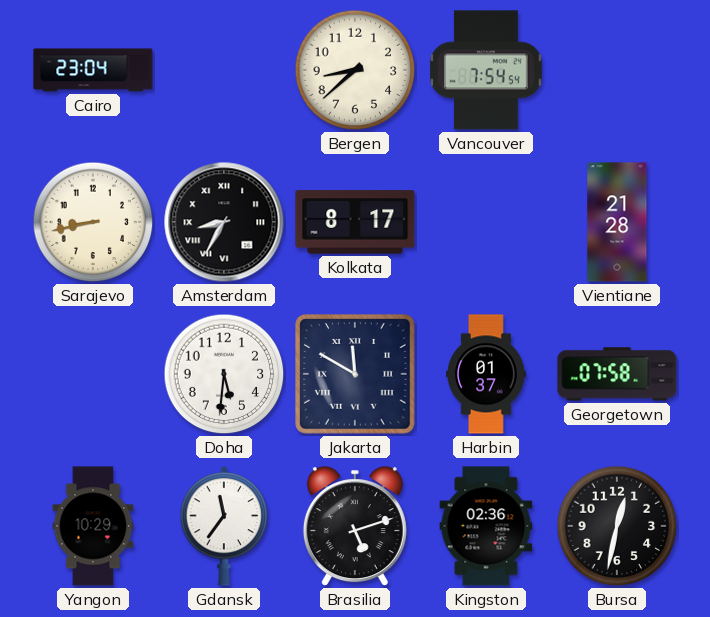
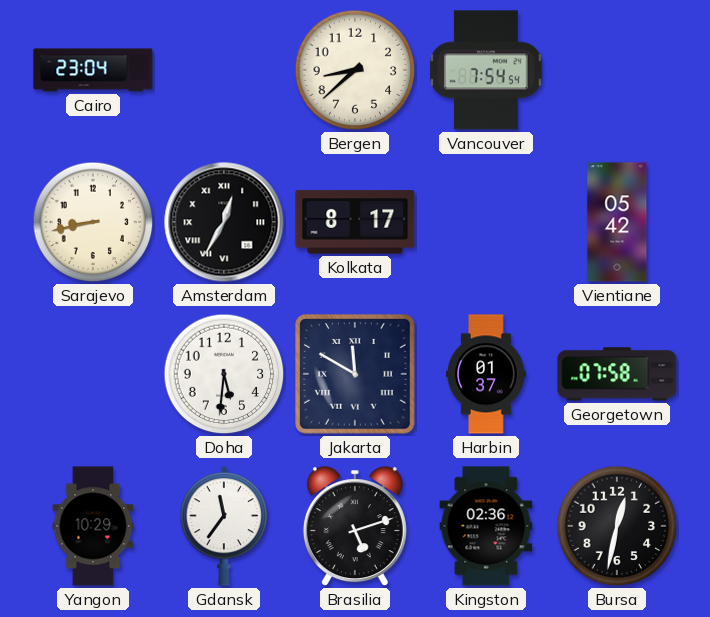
Amsterdam: 8:35 -> 12:35
Vientiane: 21:28 -> 05:42
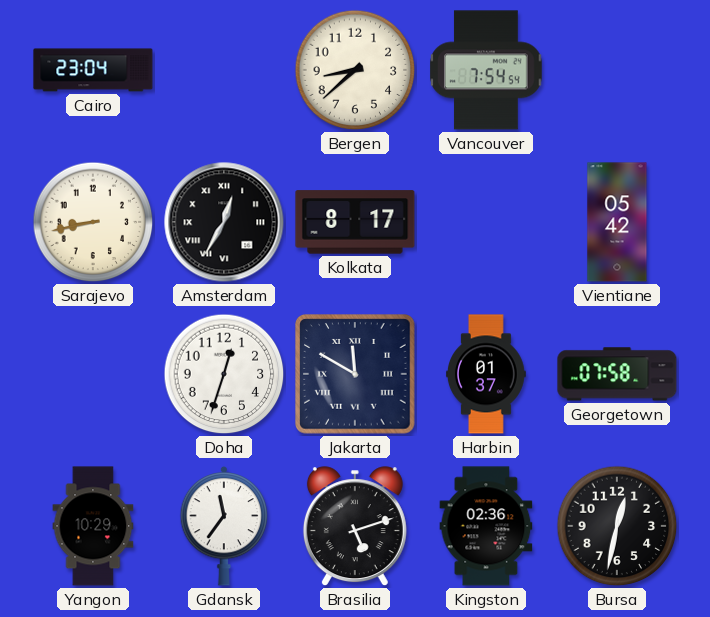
Doha: 5:31 -> 12:33
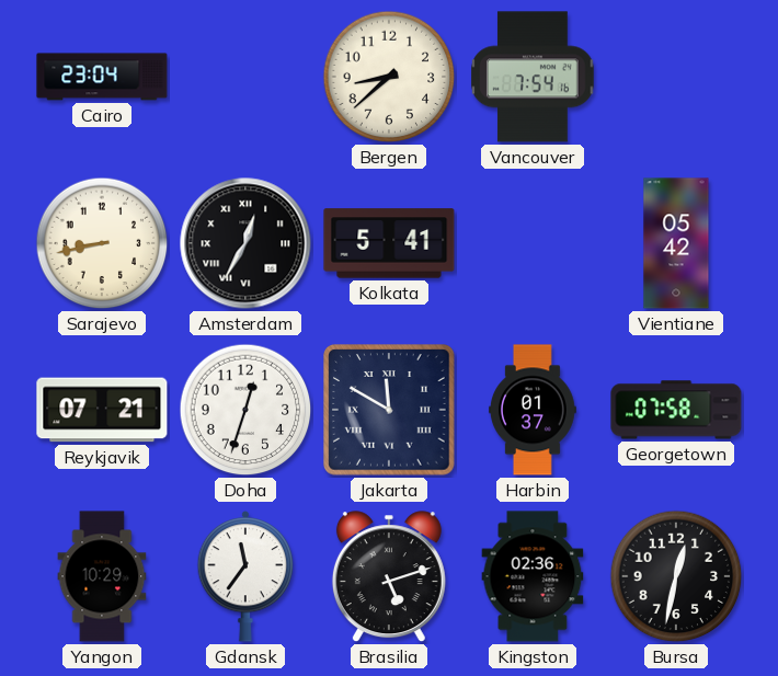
Vancouver: 7:54:54 -> 7:54:16
Kolkata: 8:17 -> 5:41
Reykjavik: none -> 07:21
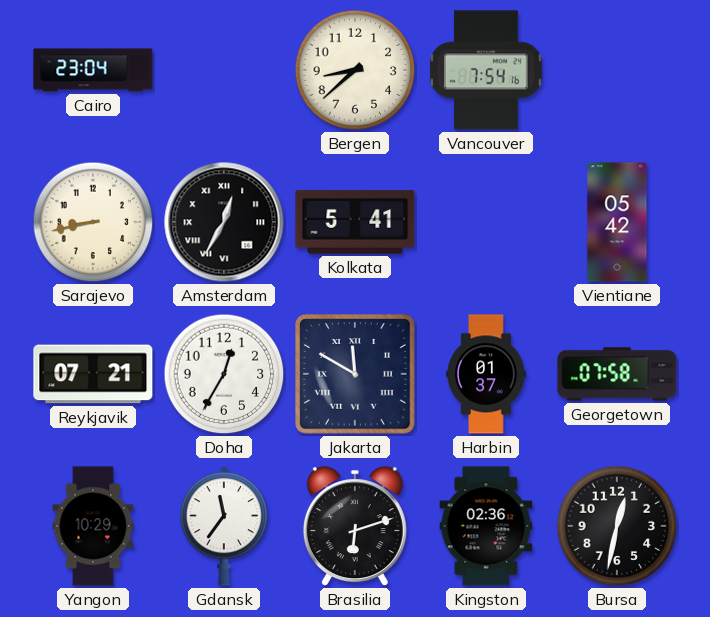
Doha: 12:33 -> 12:35
Brasilia: 5:12 -> 6:12
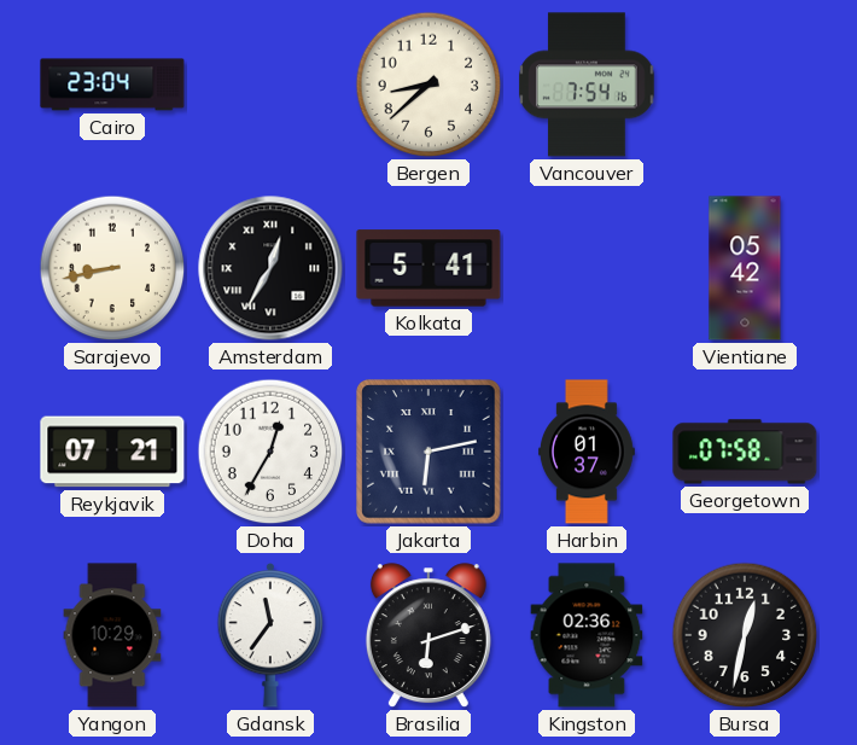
Jakarta: 11:50 -> 6:13
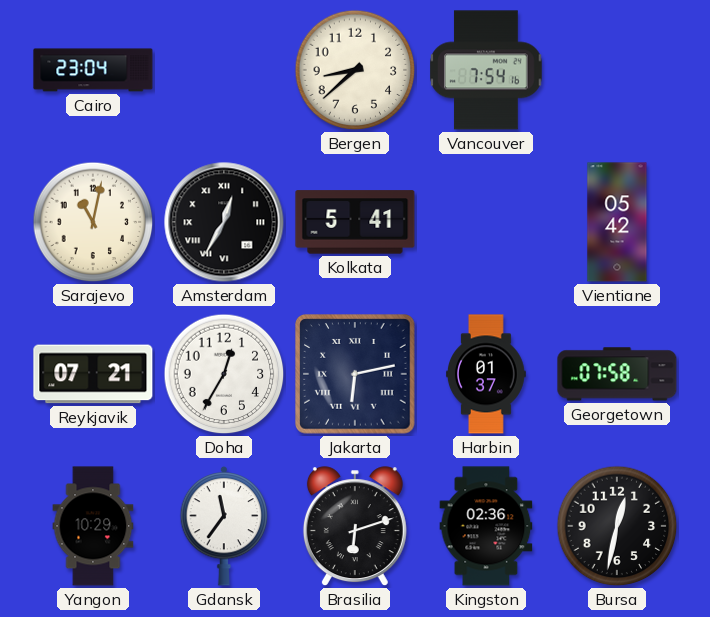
Sarajevo: 8:43 -> 11:02
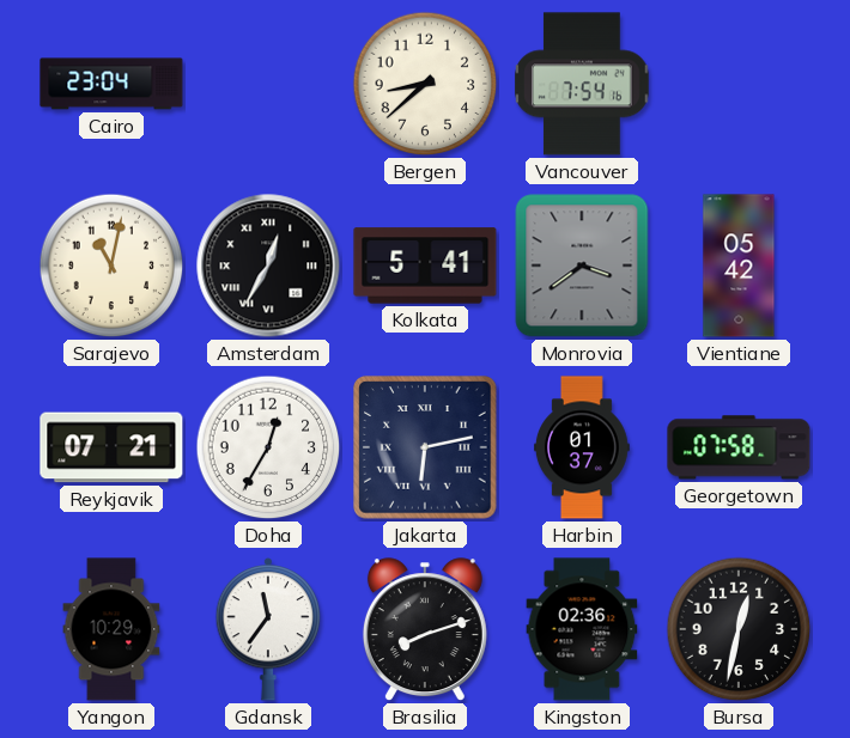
Monrovia: none -> 3:39
Brasilia: 6:12 -> 8:12
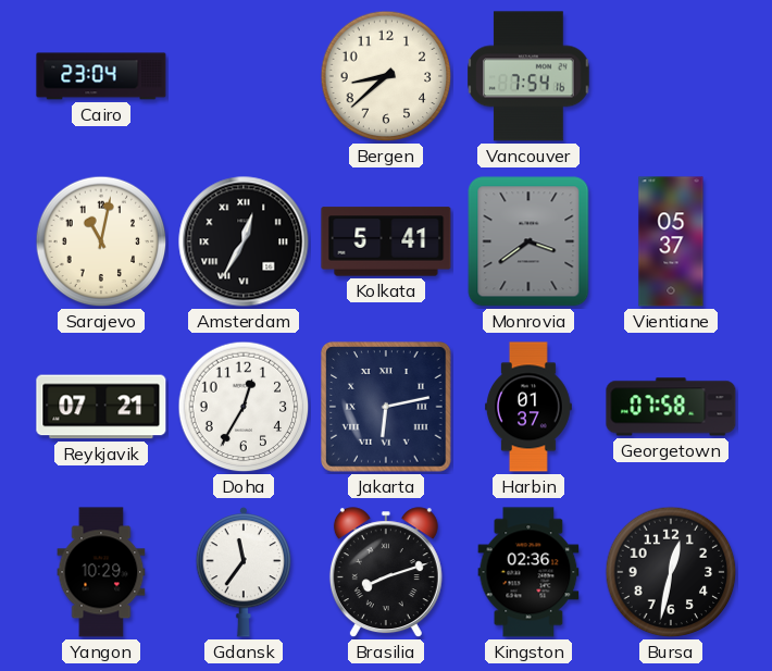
Vientiane: 05:42 -> 05:37
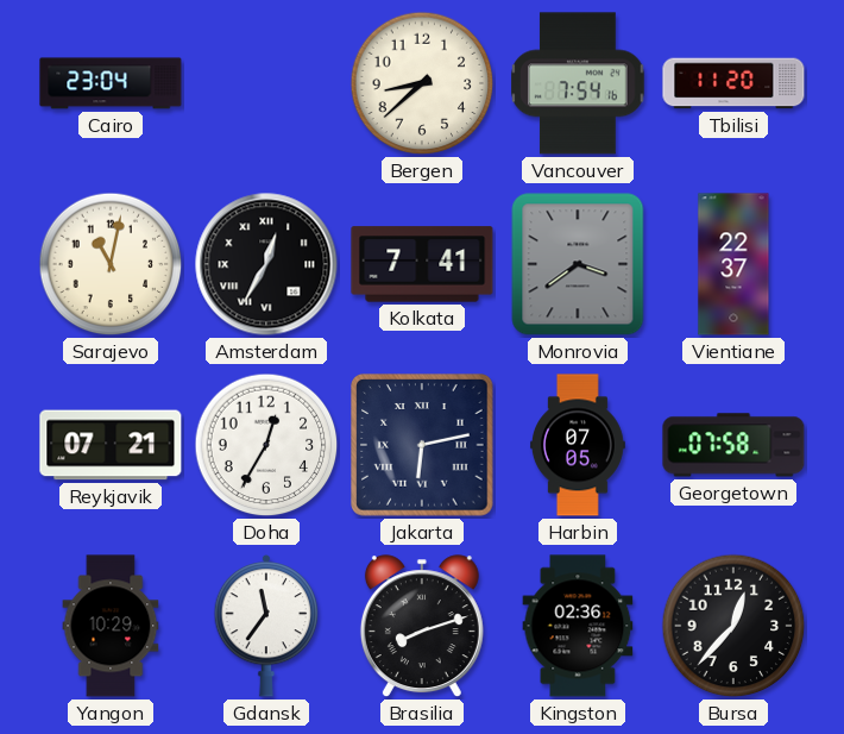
Tbilisi: none -> 11:20
Kolkata: 5:41 -> 7:41
Vientiane: 05:37 -> 22:37
Harbin: 01:37 -> 07:05
Bursa: 12:32 -> 12:37
